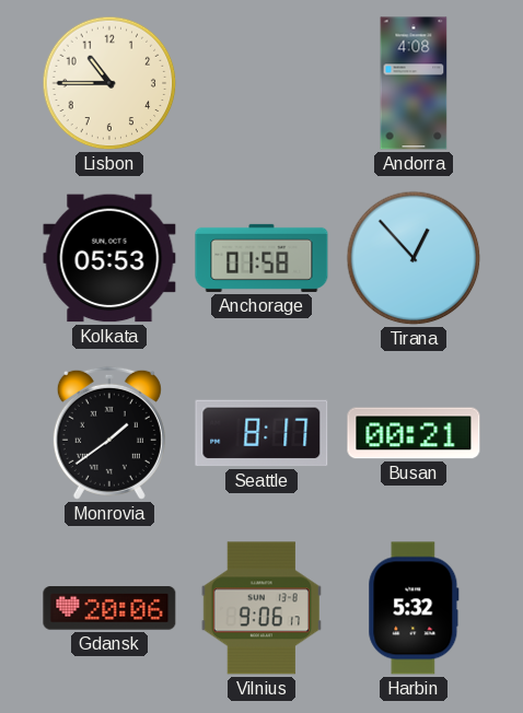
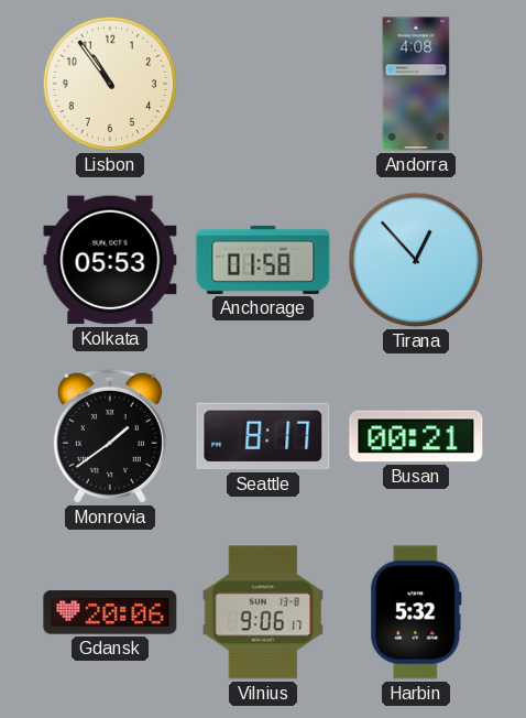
Lisbon: 10:45 -> 10:54
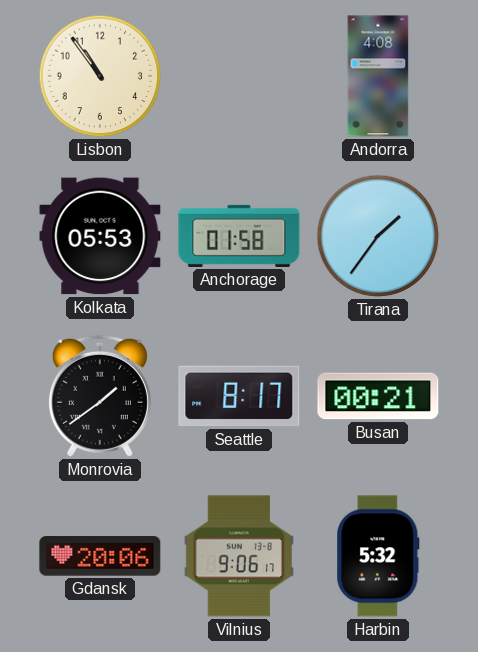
Tirana: 12:53 -> 1:36
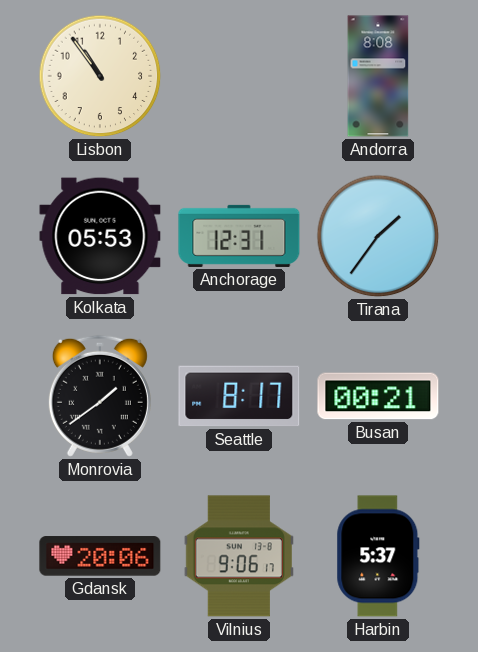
Andorra: 4:08 -> 8:08
Anchorage: 01:58 -> 12:31
Harbin: 5:32 -> 5:37
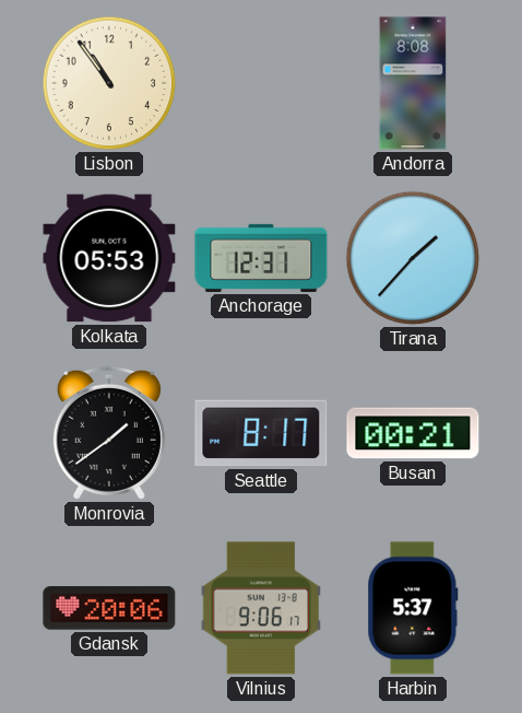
Tirana: 1:36 -> 1:37
